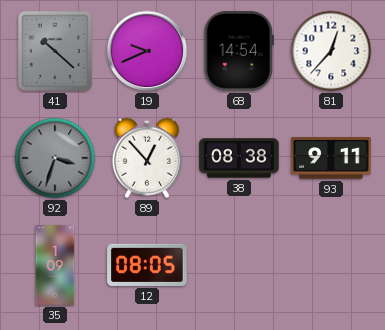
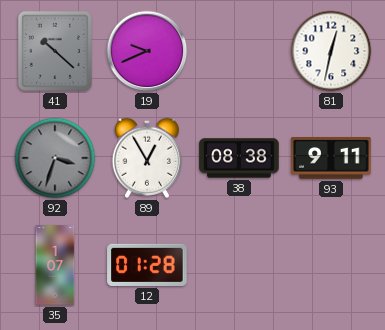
68: 14:54 -> none
81: 12:37 -> 12:32
89: 12:53 -> 12:55
35: 1:09 -> 1:07
12: 08:05 -> 01:28
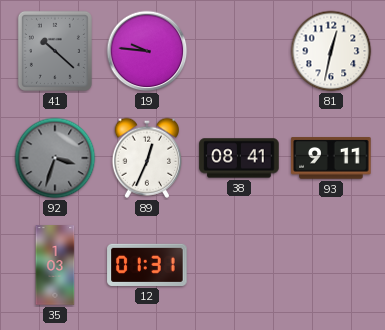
19: 9:41 -> 9:46
89: 12:55 -> 12:34
38: 08:38 -> 08:41
35: 1:07 -> 1:03
12: 01:28 -> 01:31
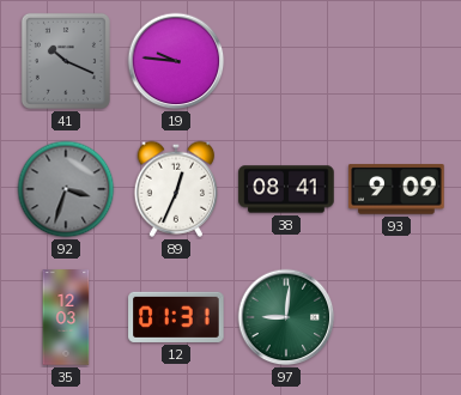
41: 10:22 -> 10:19
81: 12:32 -> none
93: 9:11 -> 9:09
35: 1:03 -> 12:03
97: none -> 9:01
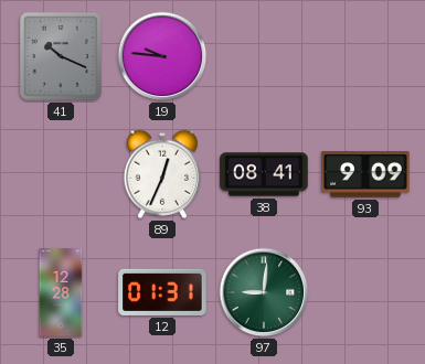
92: 3:33 -> none
35: 12:03 -> 12:28
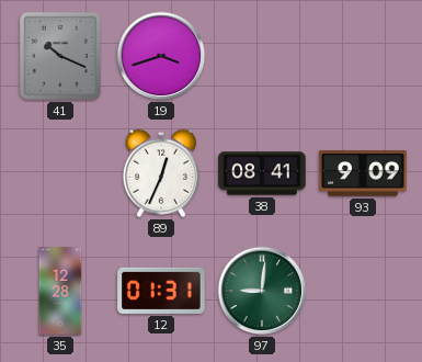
19: 9:46 -> 3:42
